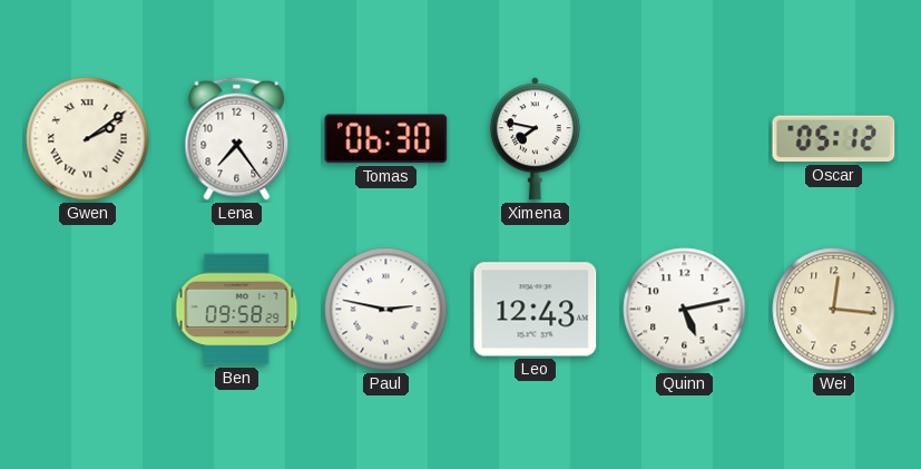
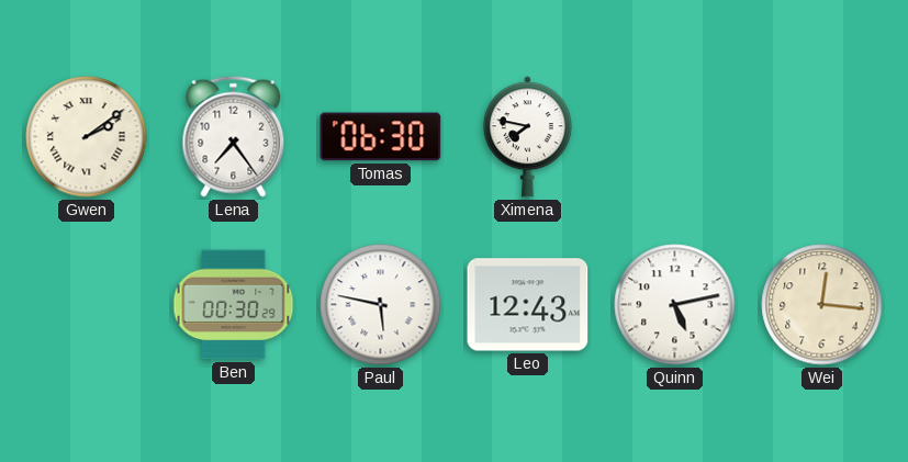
Oscar: 05:12 -> none
Ben: 09:58 -> 00:30
Paul: 2:47 -> 5:47
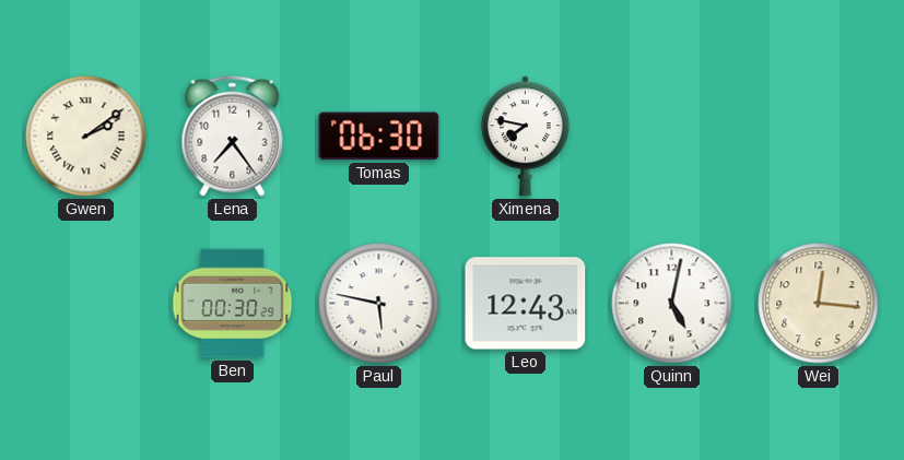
Quinn: 5:13 -> 5:02
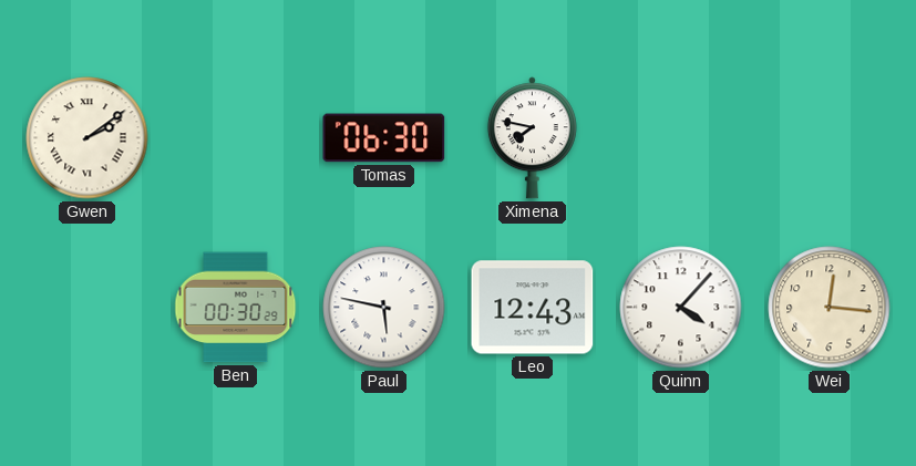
Lena: 7:24 -> none
Quinn: 5:02 -> 4:07
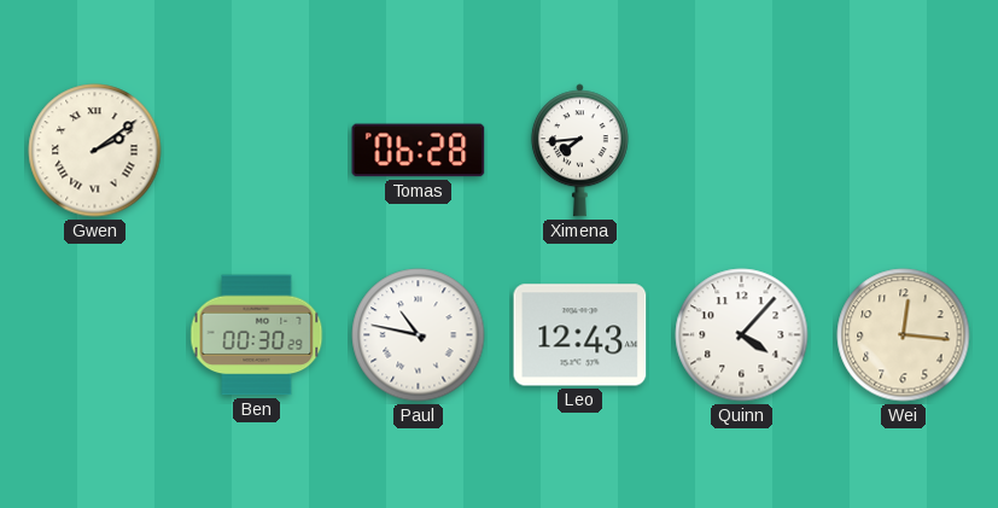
Tomas: 06:30 -> 06:28
Ximena: 7:47 -> 7:44
Paul: 5:47 -> 10:47
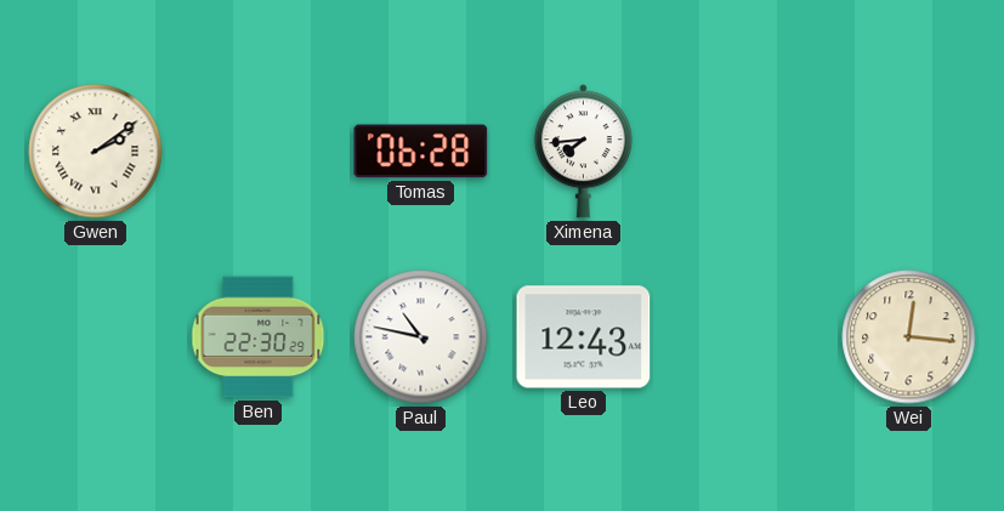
Ben: 00:30 -> 22:30
Quinn: 4:07 -> none
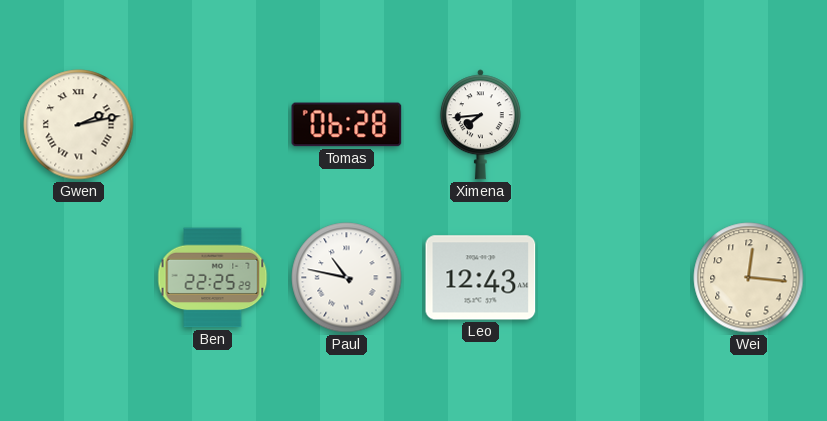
Gwen: 2:09 -> 2:13
Ben: 22:30 -> 22:25
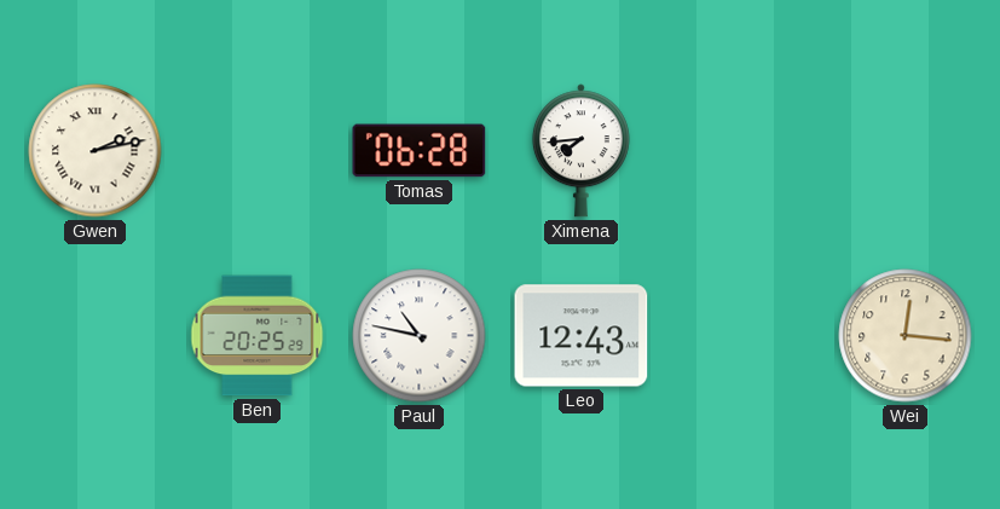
Ben: 22:25 -> 20:25
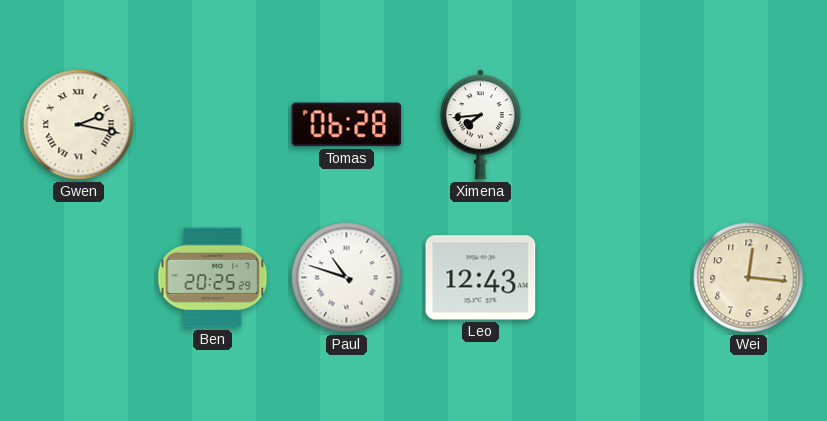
Gwen: 2:13 -> 2:17
Paul: 10:47 -> 10:48
